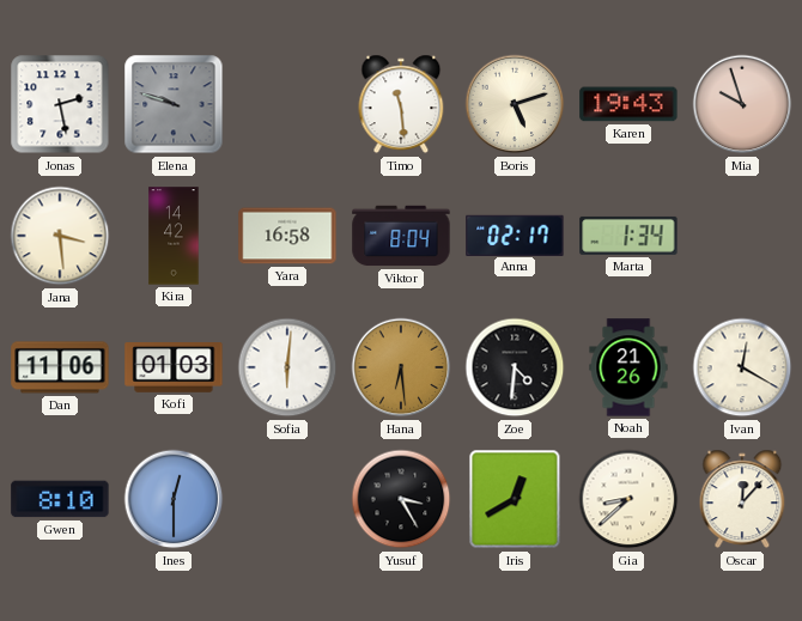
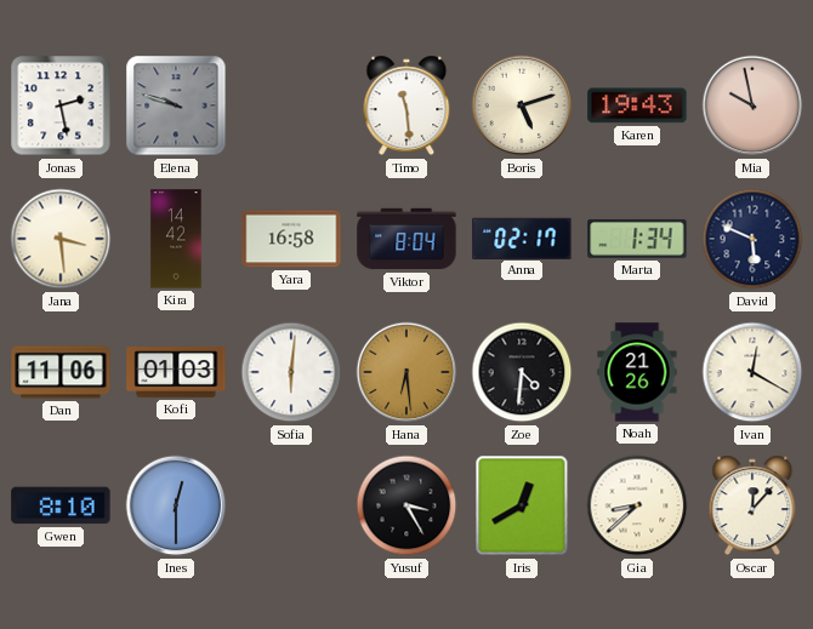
Mia: 9:57 -> 9:58
David: none -> 5:49
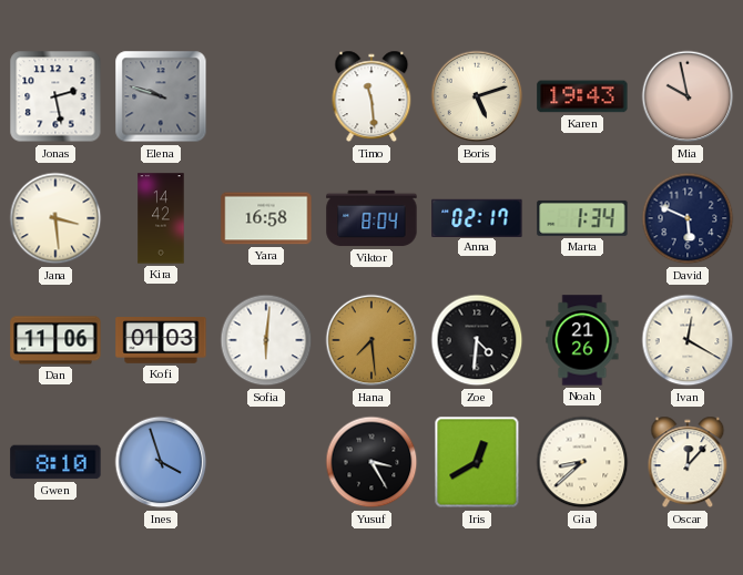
Hana: 6:29 -> 7:29
Ines: 12:30 -> 3:57
